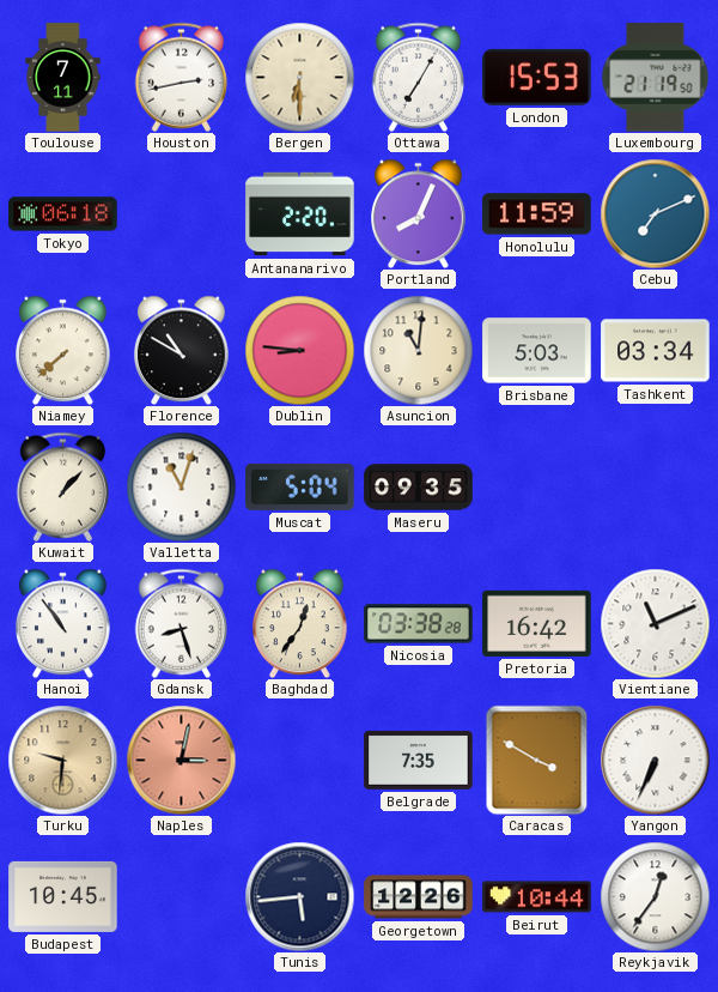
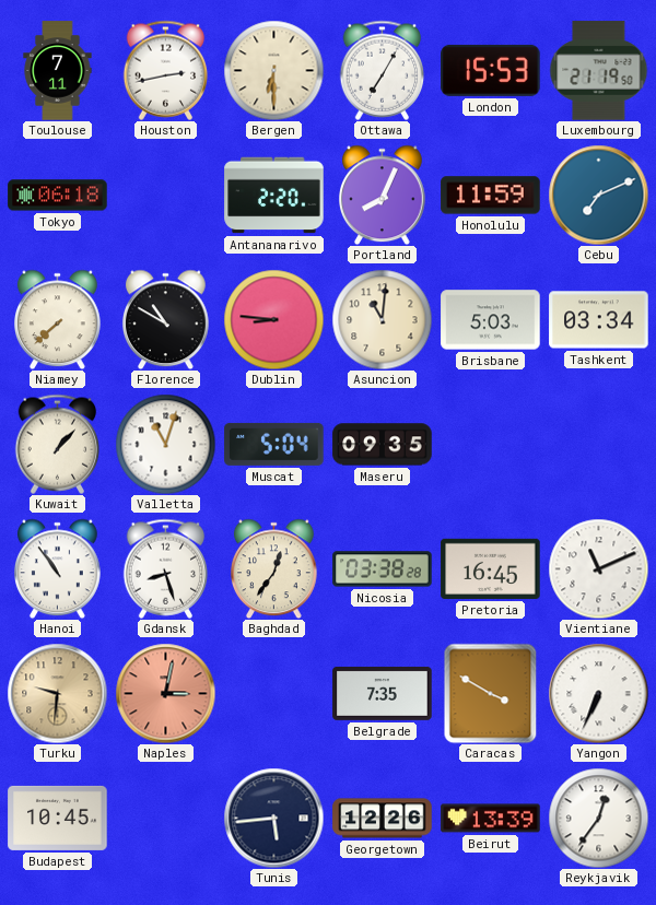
Pretoria: 16:42 -> 16:45
Beirut: 10:44 -> 13:39
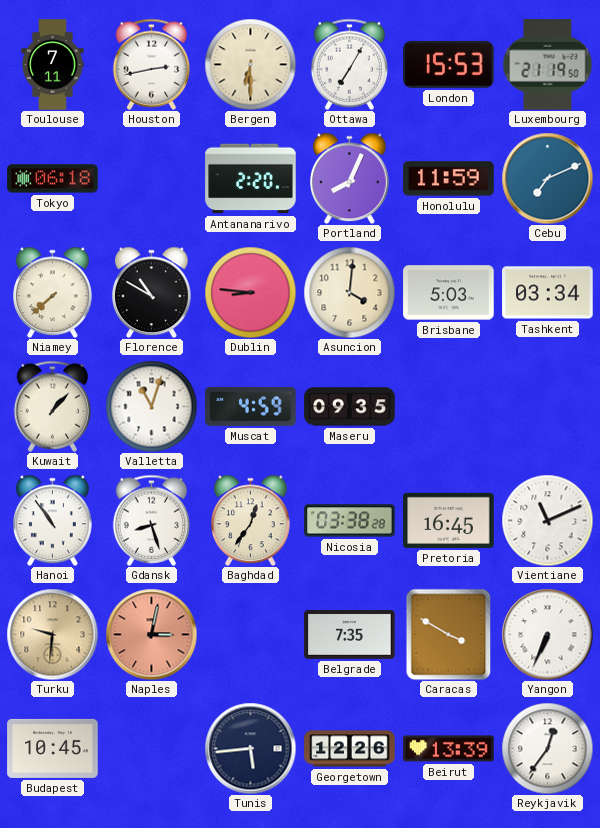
Asuncion: 11:01 -> 4:01
Muscat: 5:04 -> 4:59
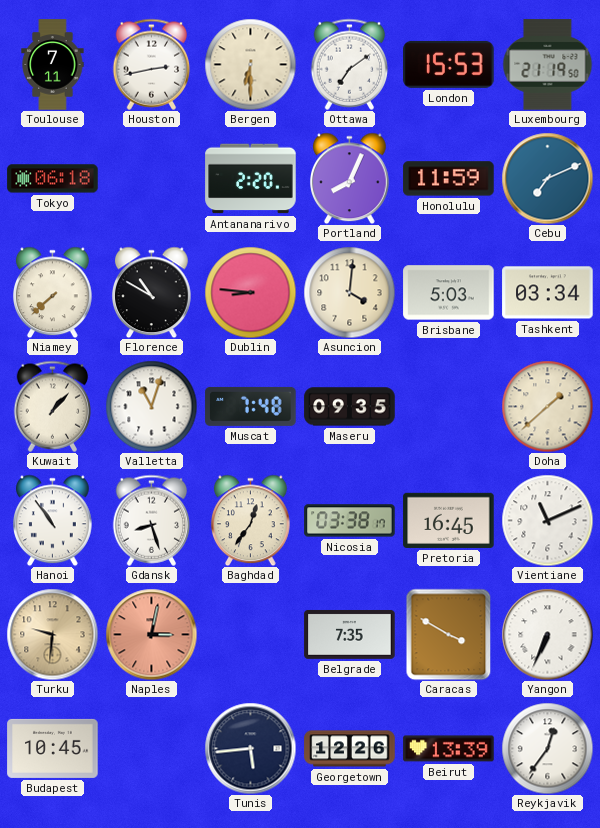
Ottawa: 7:05 -> 7:09
Muscat: 4:59 -> 7:48
Doha: none -> 1:38
Nicosia: 03:38:28 -> 03:38:17
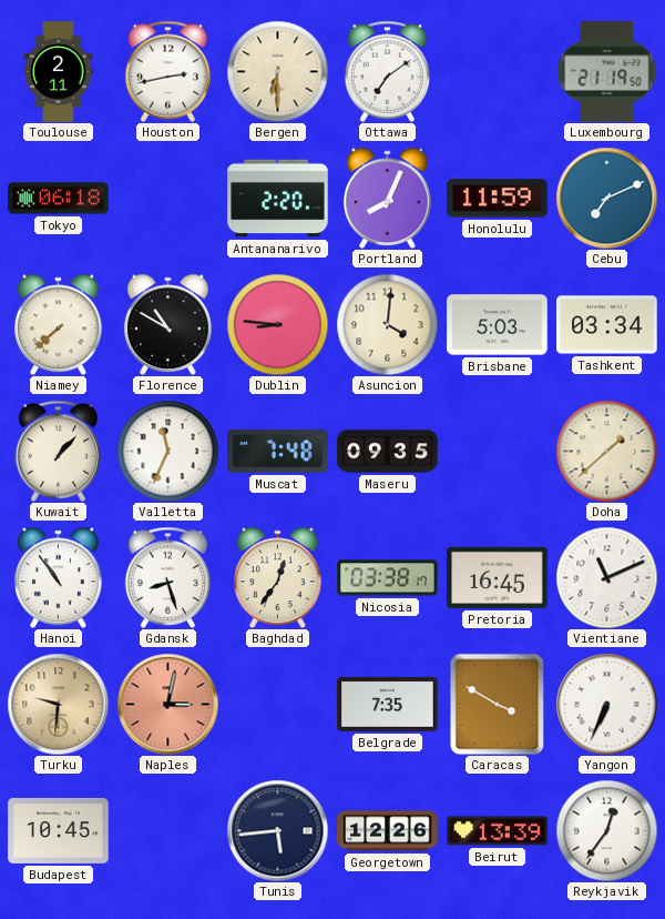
Toulouse: 7:11 -> 2:11
London: 15:53 -> none
Valletta: 11:03 -> 11:34
